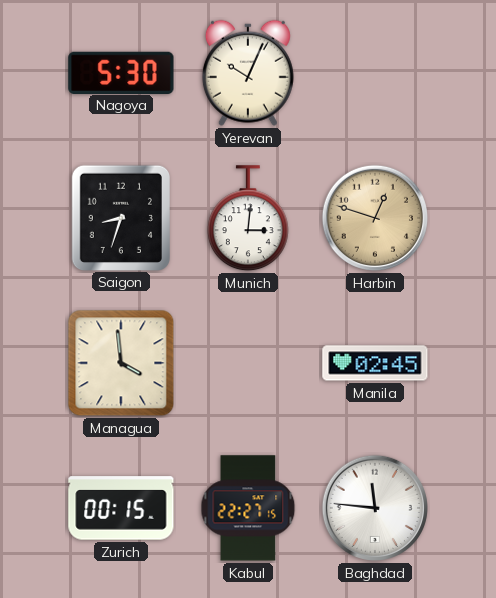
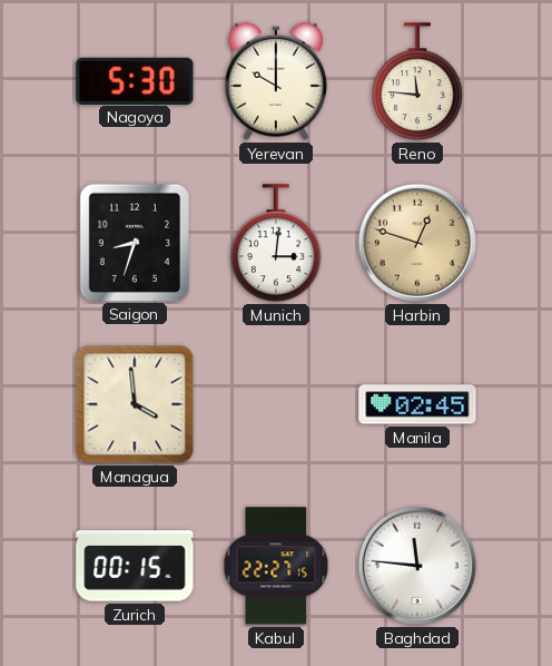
Yerevan: 10:04 -> 10:00
Reno: none -> 11:46
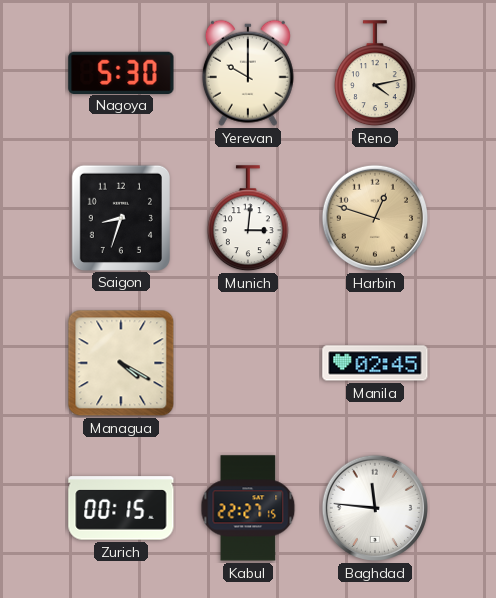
Reno: 11:46 -> 4:13
Managua: 3:59 -> 4:20
